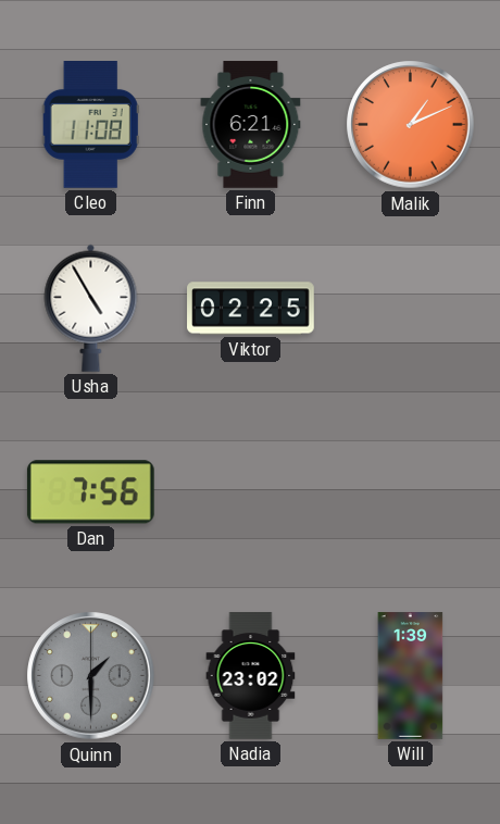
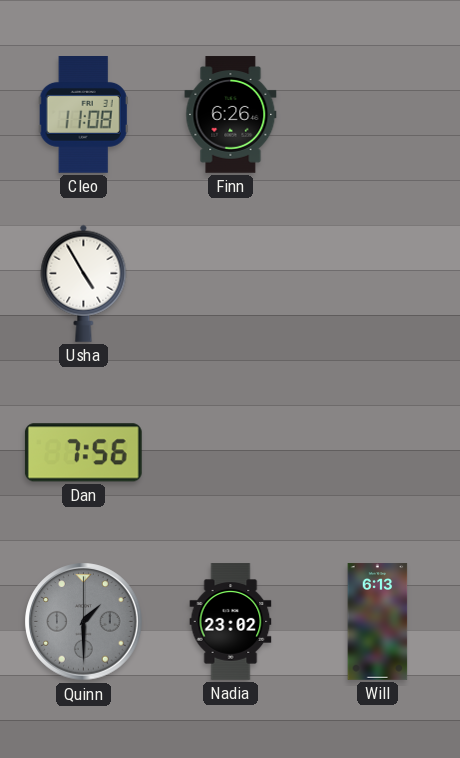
Finn: 6:21 -> 6:26
Malik: 1:11 -> none
Viktor: 02:25 -> none
Will: 1:39 -> 6:13
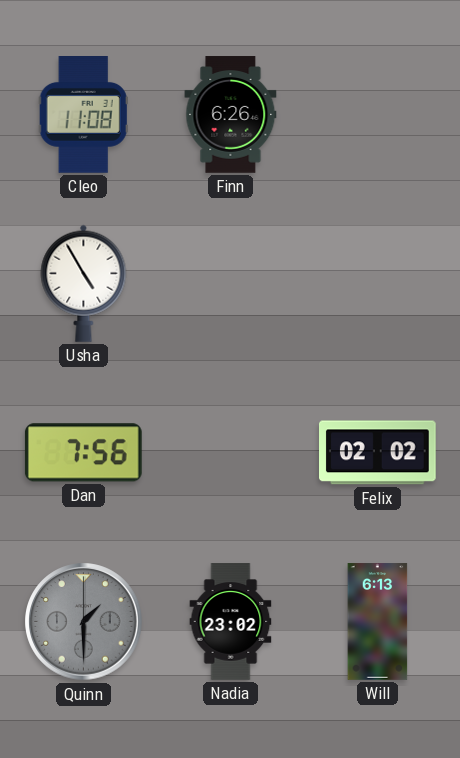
Felix: none -> 02:02
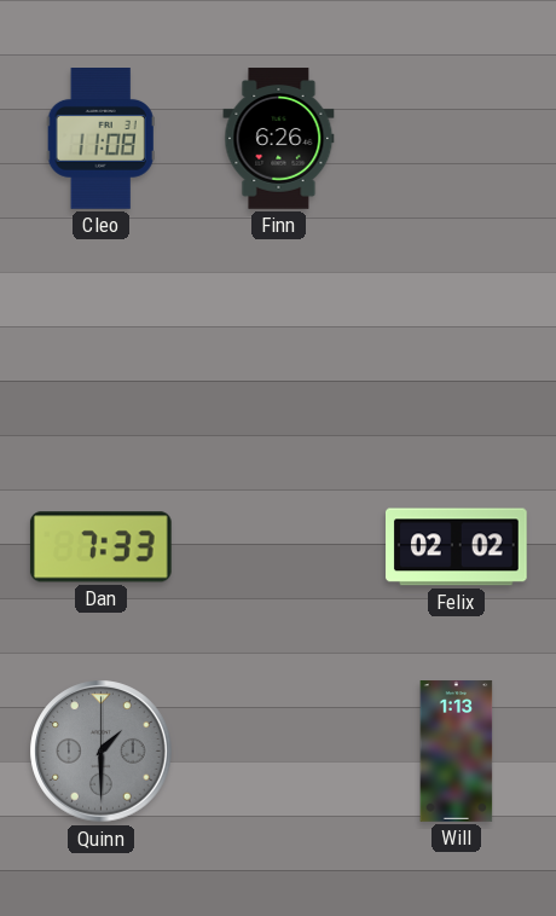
Usha: 4:55 -> none
Dan: 7:56 -> 7:33
Nadia: 23:02 -> none
Will: 6:13 -> 1:13
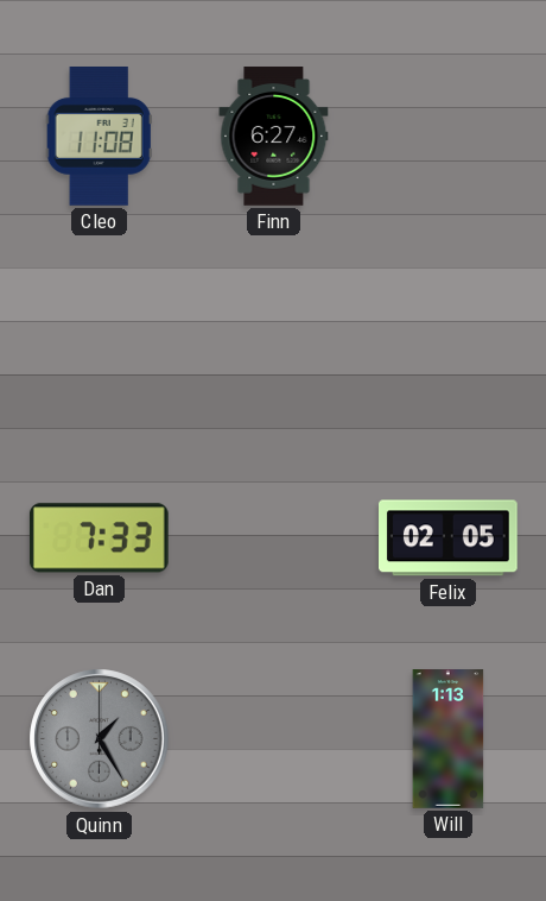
Finn: 6:26 -> 6:27
Felix: 02:02 -> 02:05
Quinn: 1:30 -> 1:25
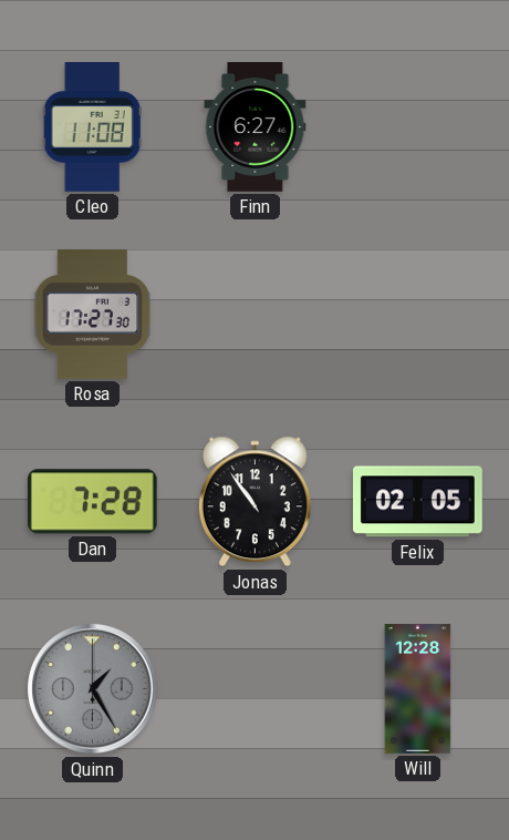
Rosa: none -> 17:27
Dan: 7:33 -> 7:28
Jonas: none -> 10:54
Will: 1:13 -> 12:28
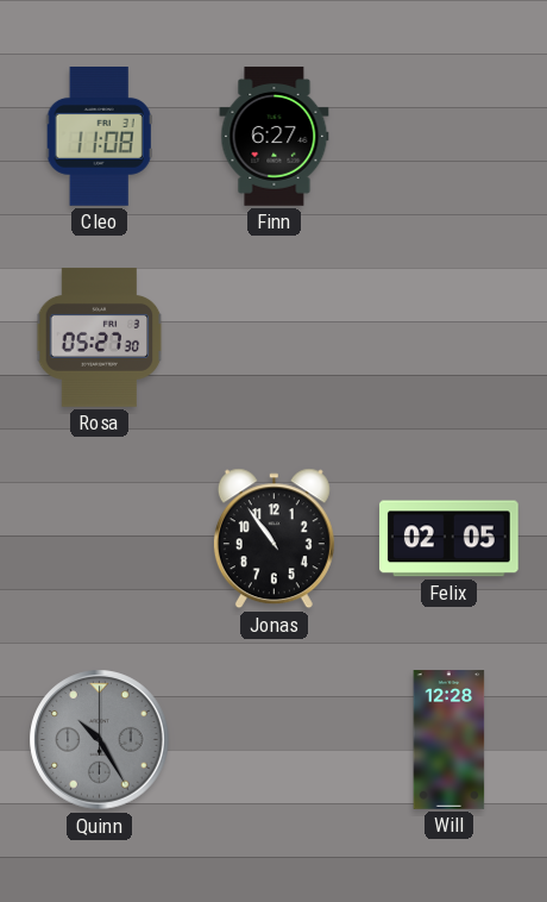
Rosa: 17:27 -> 05:27
Dan: 7:28 -> none
Quinn: 1:25 -> 10:25
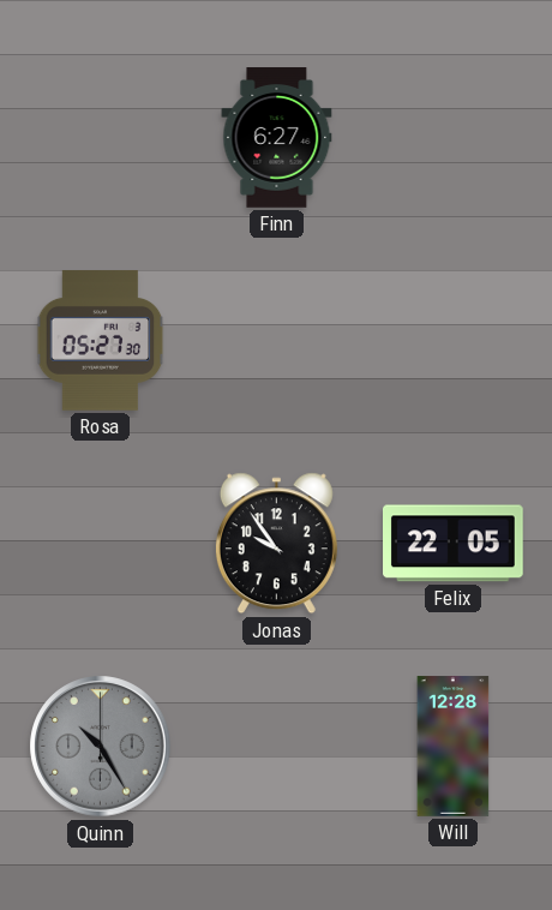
Cleo: 11:08 -> none
Jonas: 10:54 -> 9:54
Felix: 02:05 -> 22:05
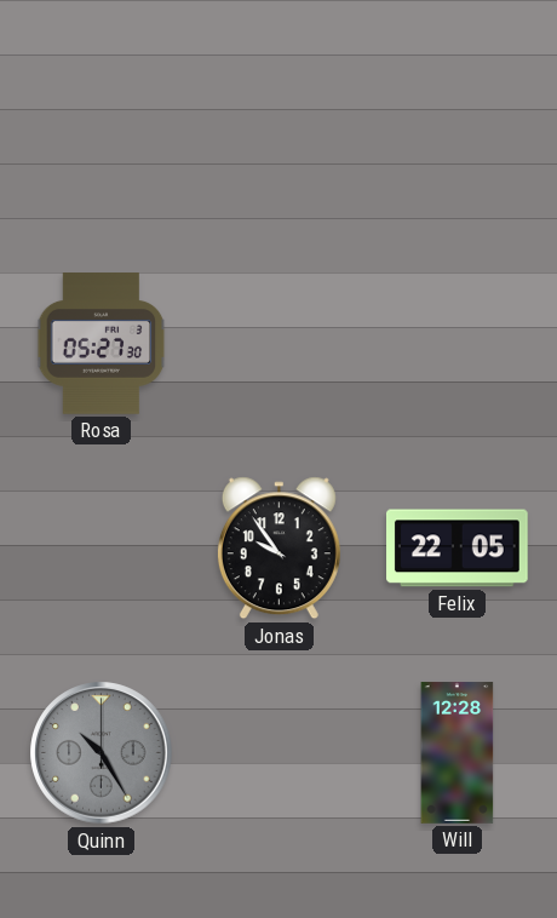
Finn: 6:27 -> none
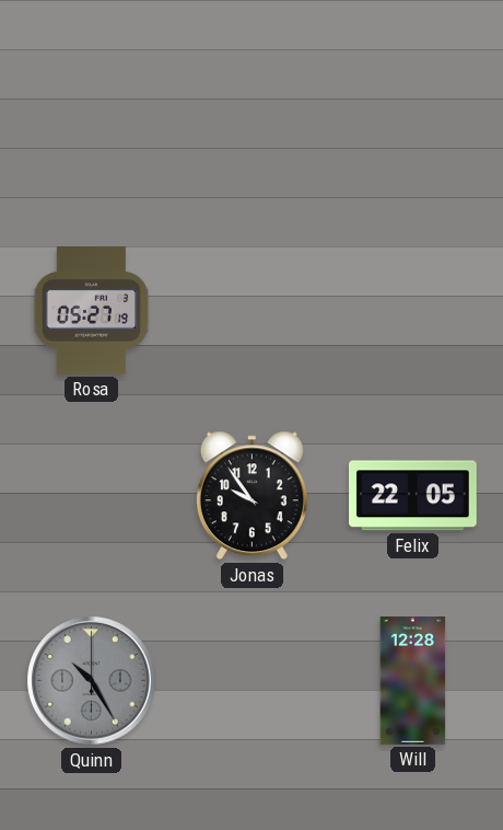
Rosa: 05:27:30 -> 05:27:19
